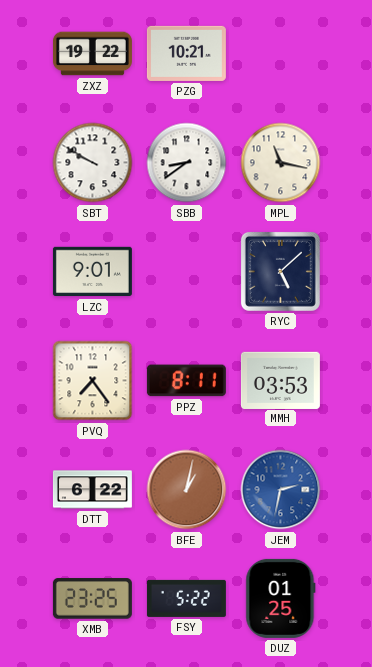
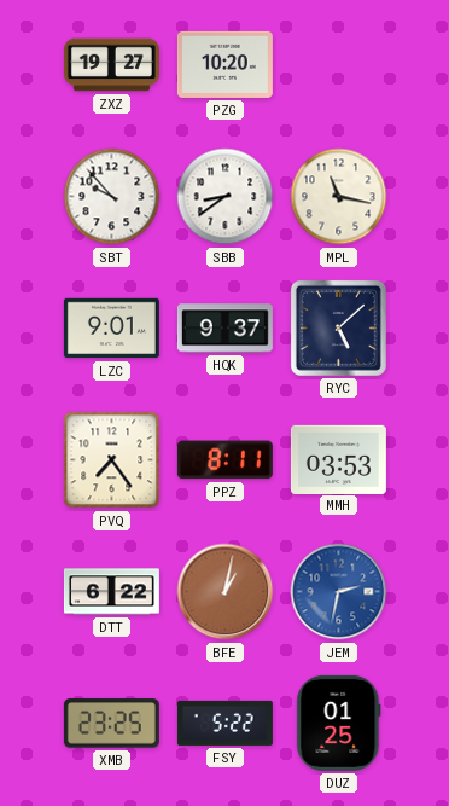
ZXZ: 19:22 -> 19:27
PZG: 10:21 -> 10:20
SBT: 9:50 -> 9:53
HQK: none -> 9:37
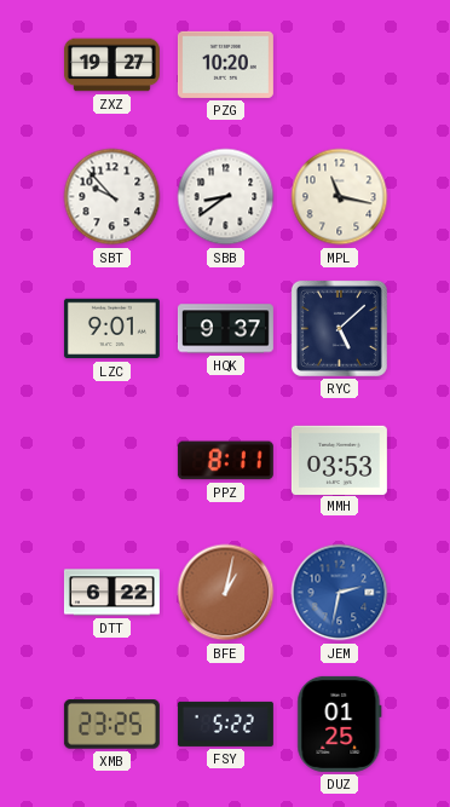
PVQ: 7:24 -> none
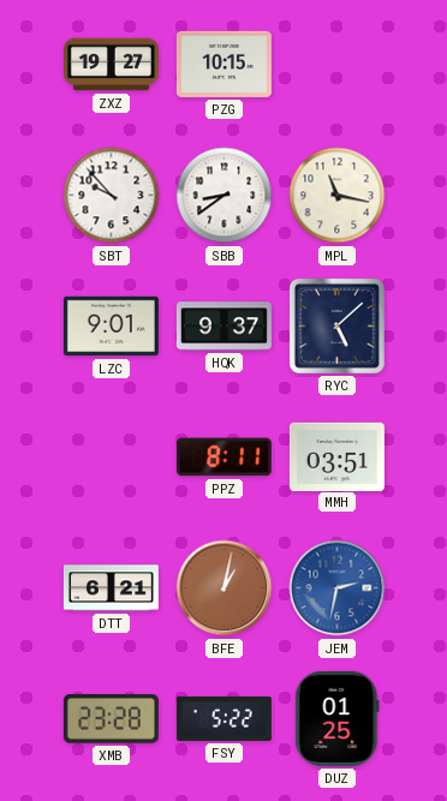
PZG: 10:20 -> 10:15
MMH: 03:53 -> 03:51
DTT: 6:22 -> 6:21
XMB: 23:25 -> 23:28
